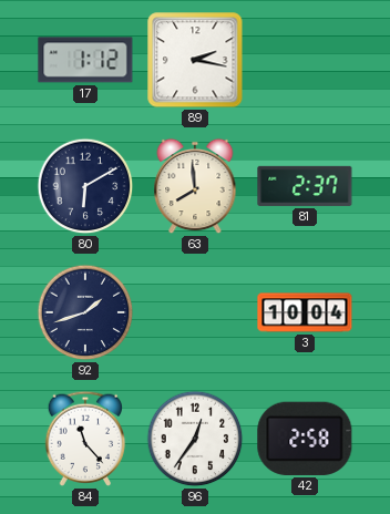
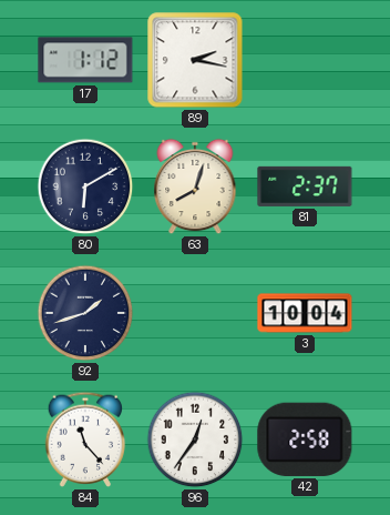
63: 7:59 -> 8:03
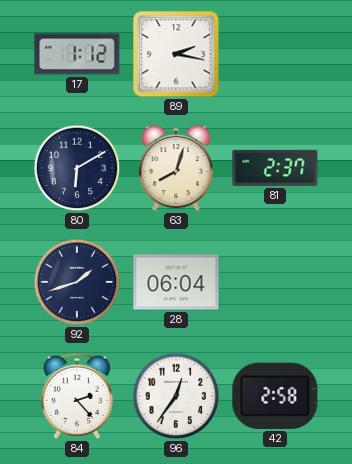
28: none -> 06:04
3: 10:04 -> none
84: 11:23 -> 2:23
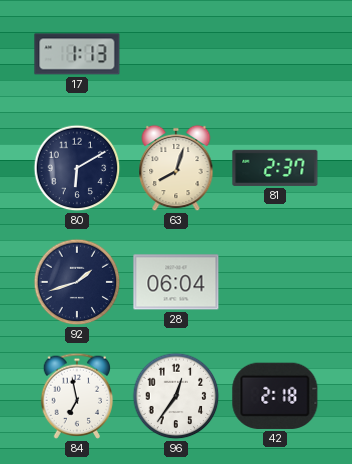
17: 1:12 -> 1:13
89: 2:17 -> none
84: 2:23 -> 6:58
42: 2:58 -> 2:18
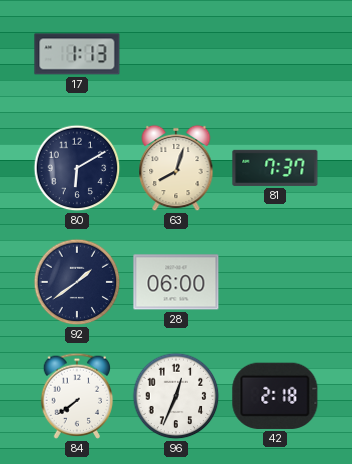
81: 2:37 -> 7:37
92: 1:42 -> 1:39
28: 06:04 -> 06:00
84: 6:58 -> 7:39
96: 12:36 -> 12:34
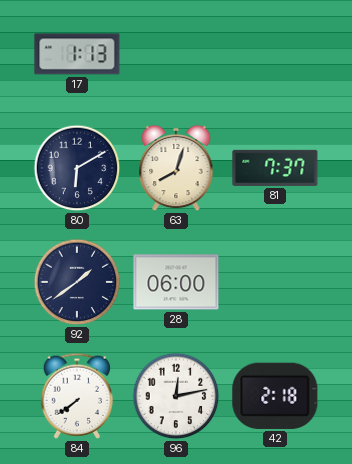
96: 12:34 -> 12:13
